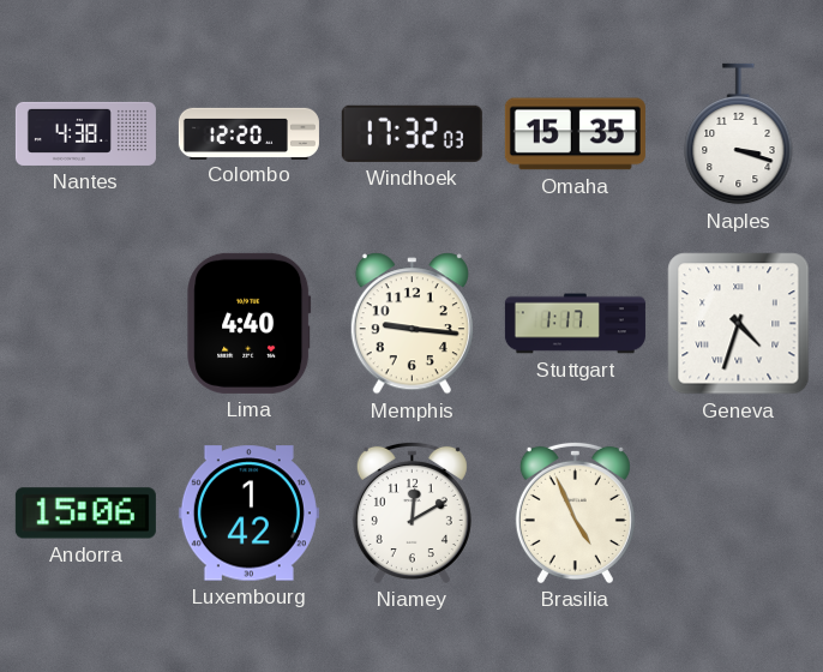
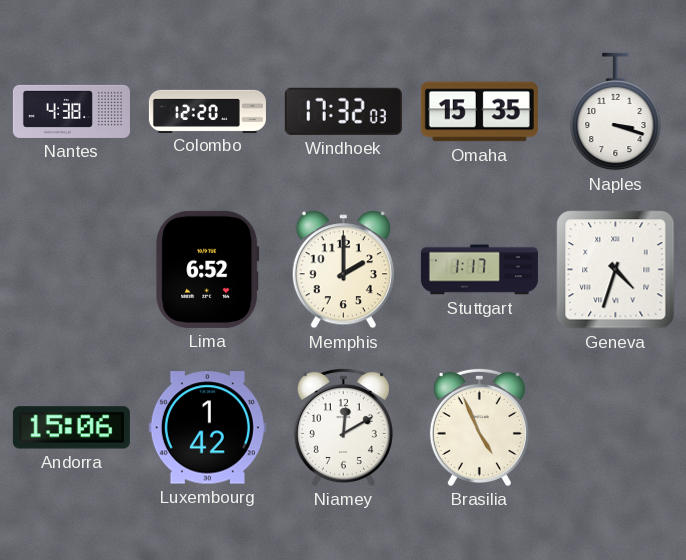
Lima: 4:40 -> 6:52
Memphis: 9:16 -> 2:00
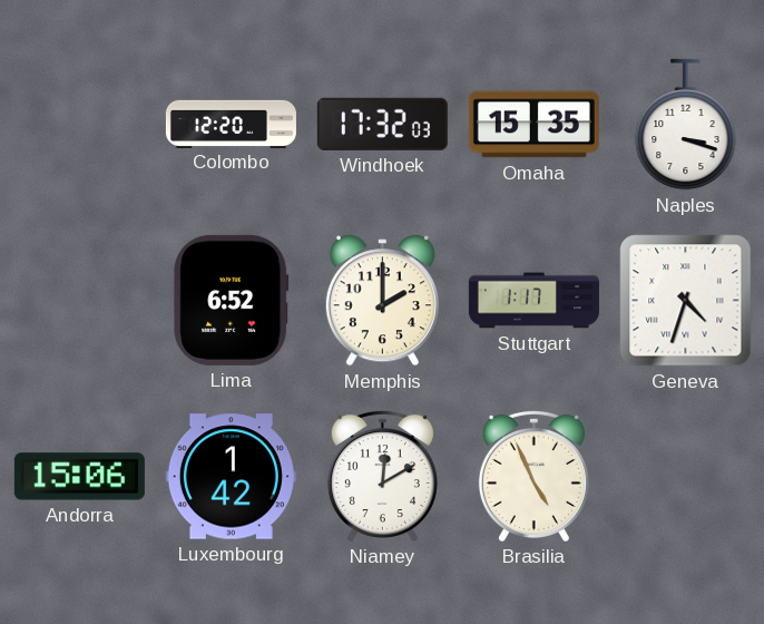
Nantes: 4:38 -> none
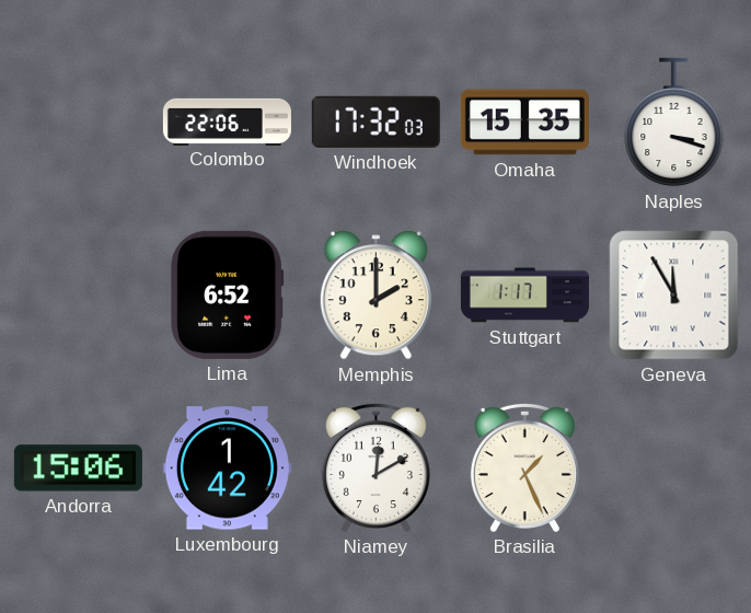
Colombo: 12:20 -> 22:06
Geneva: 4:33 -> 11:55
Brasilia: 4:56 -> 1:26
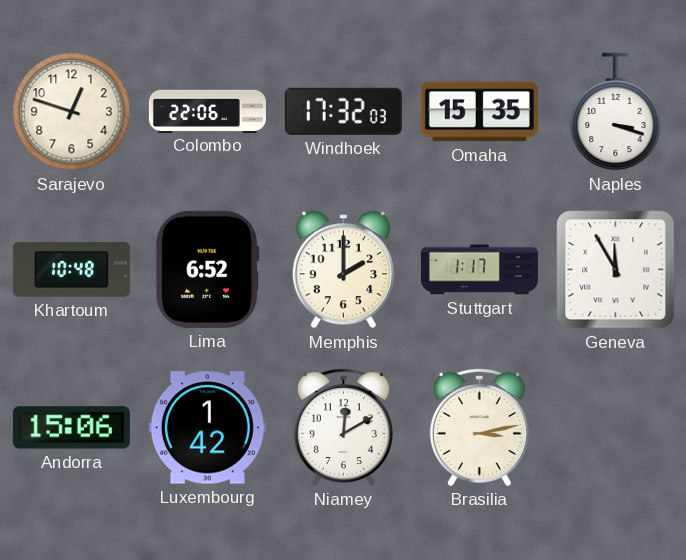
Sarajevo: none -> 12:48
Khartoum: none -> 10:48
Brasilia: 1:26 -> 3:13
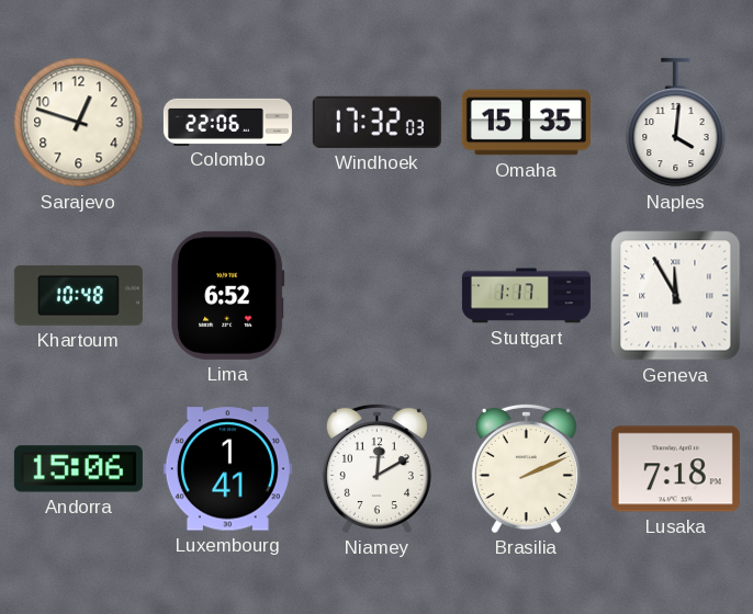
Naples: 3:18 -> 4:01
Memphis: 2:00 -> none
Luxembourg: 1:42 -> 1:41
Brasilia: 3:13 -> 2:11
Lusaka: none -> 7:18
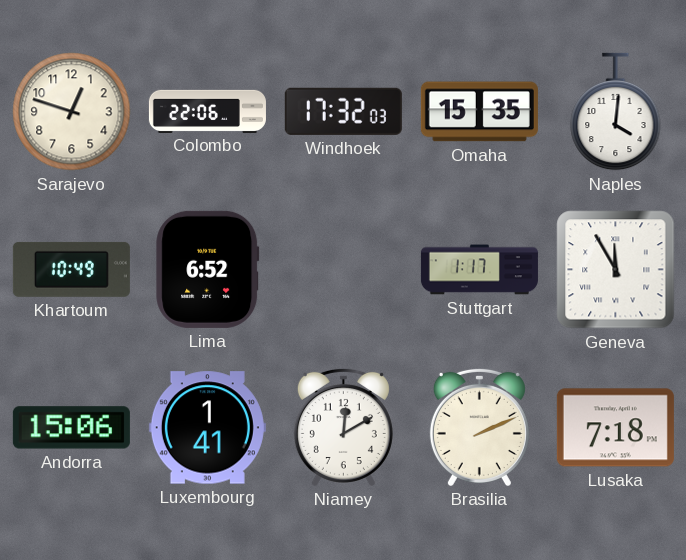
Khartoum: 10:48 -> 10:49
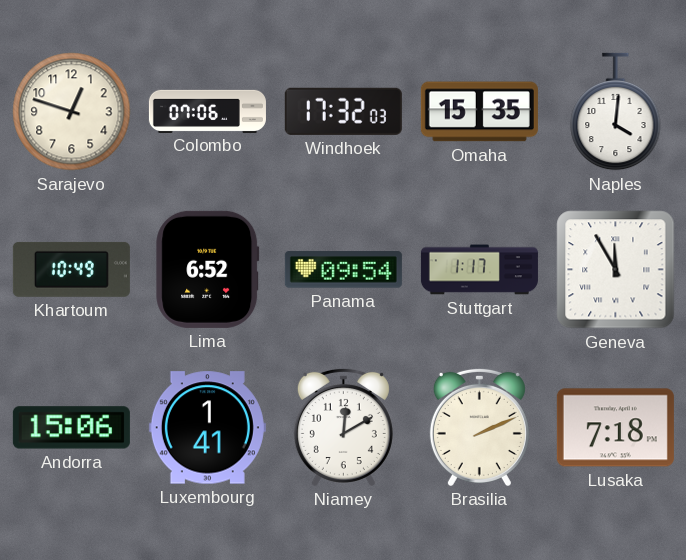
Colombo: 22:06 -> 07:06
Panama: none -> 09:54
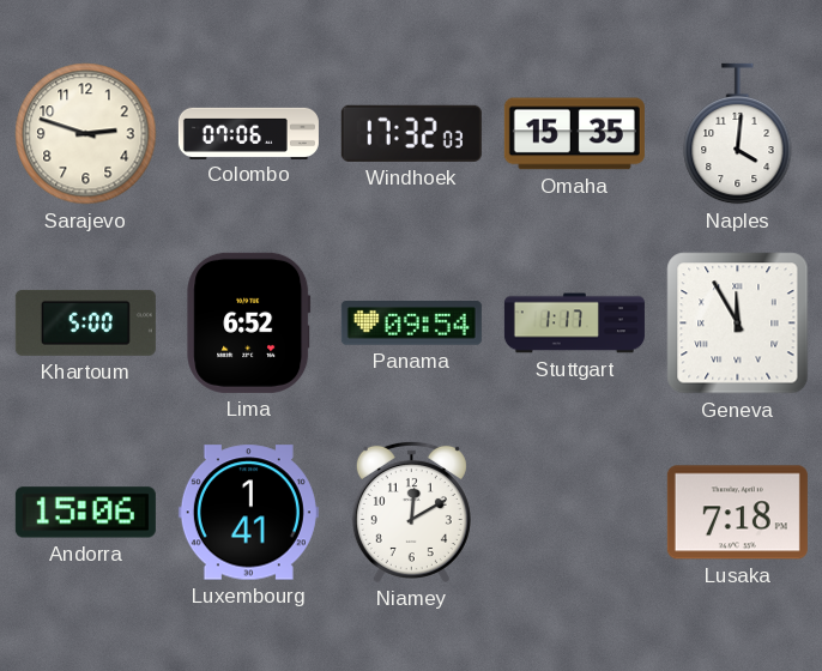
Sarajevo: 12:48 -> 2:48
Khartoum: 10:49 -> 5:00
Brasilia: 2:11 -> none
